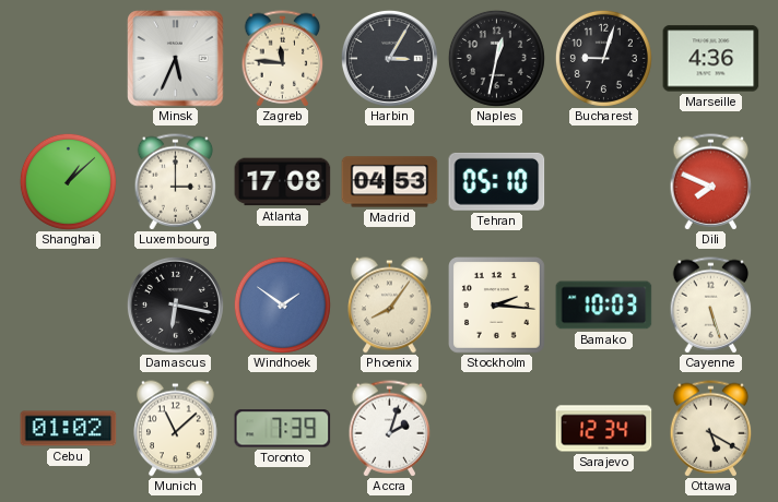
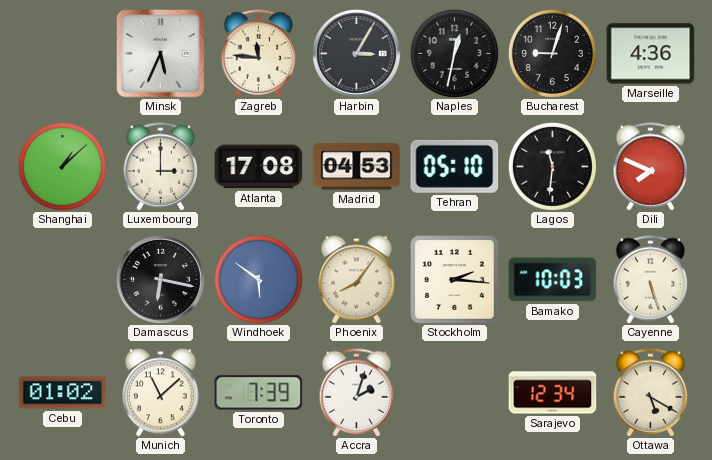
Lagos: none -> 11:31
Windhoek: 1:51 -> 5:51
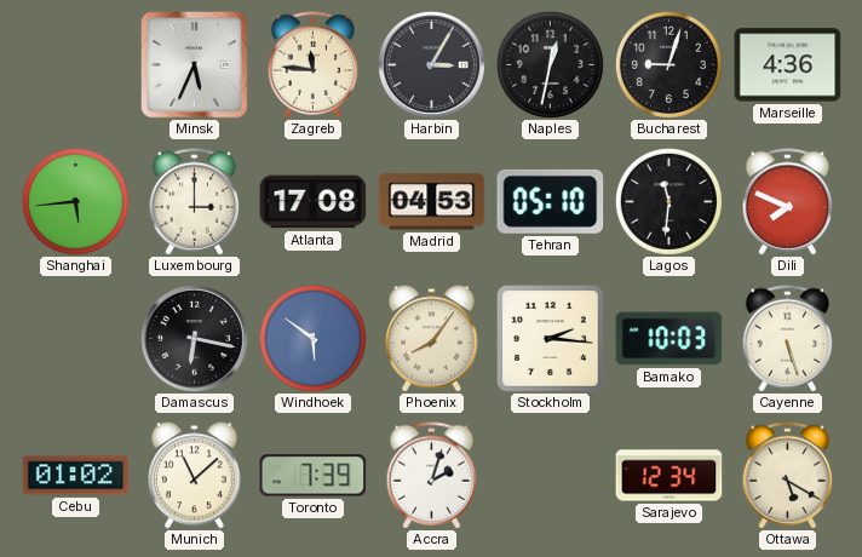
Shanghai: 1:08 -> 5:44
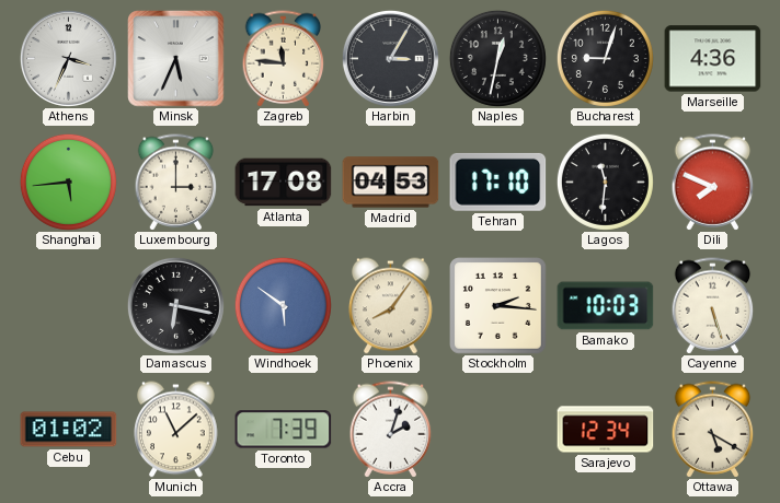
Athens: none -> 3:34
Tehran: 05:10 -> 17:10
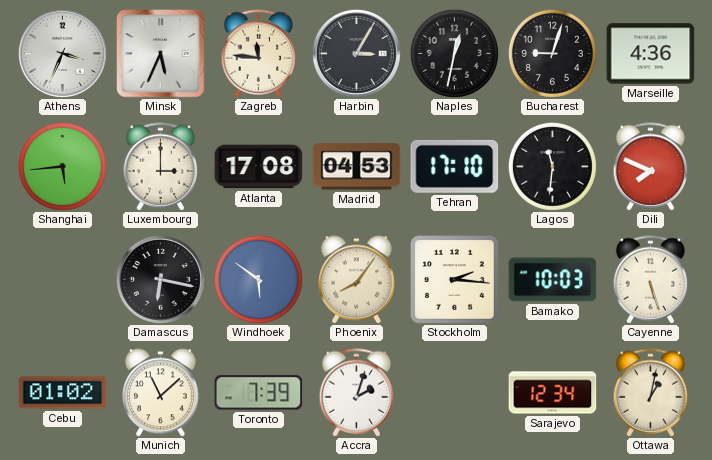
Ottawa: 5:20 -> 1:02
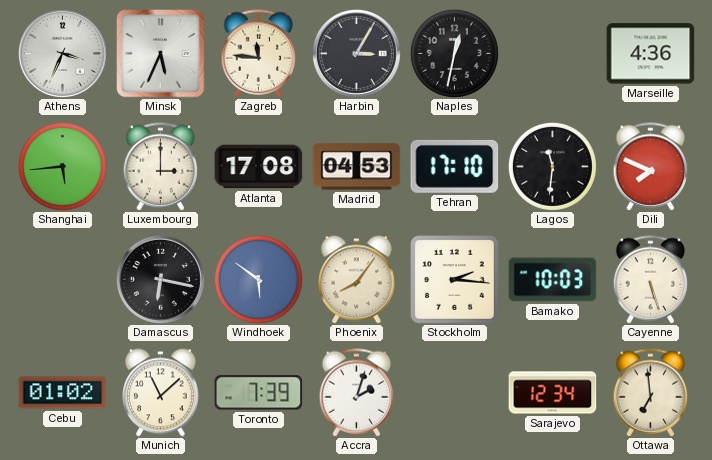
Bucharest: 9:03 -> none
Ottawa: 1:02 -> 6:59
